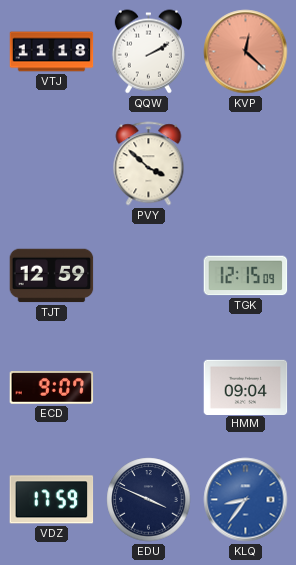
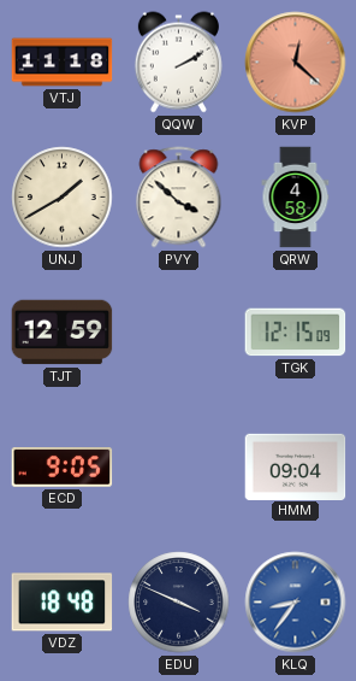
UNJ: none -> 1:40
QRW: none -> 4:58
ECD: 9:07 -> 9:05
VDZ: 17:59 -> 18:48
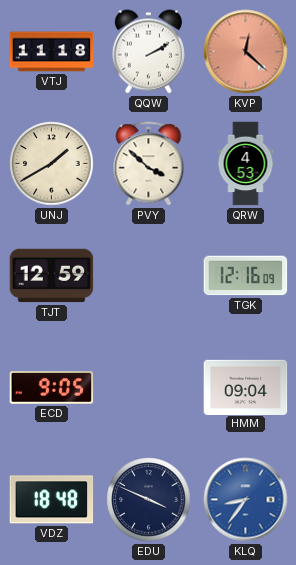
QRW: 4:58 -> 4:53
TGK: 12:15 -> 12:16
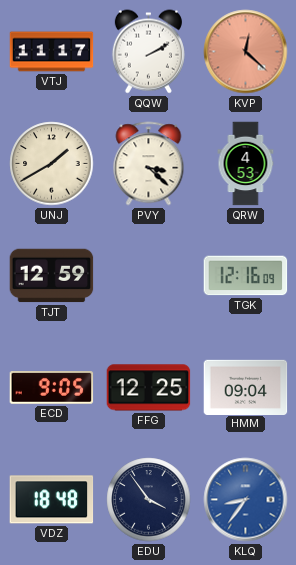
VTJ: 11:18 -> 11:17
PVY: 3:52 -> 3:22
FFG: none -> 12:25
EDU: 3:49 -> 3:54
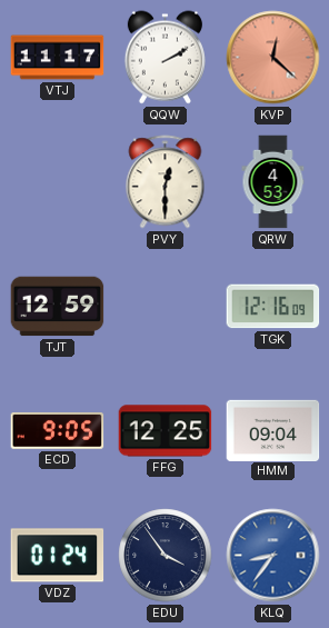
UNJ: 1:40 -> none
PVY: 3:22 -> 12:30
VDZ: 18:48 -> 01:24
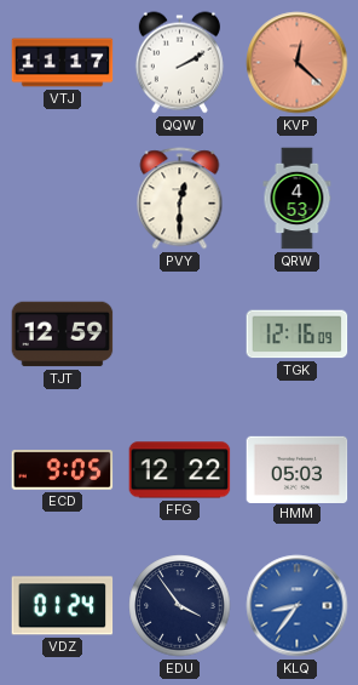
FFG: 12:25 -> 12:22
HMM: 09:04 -> 05:03
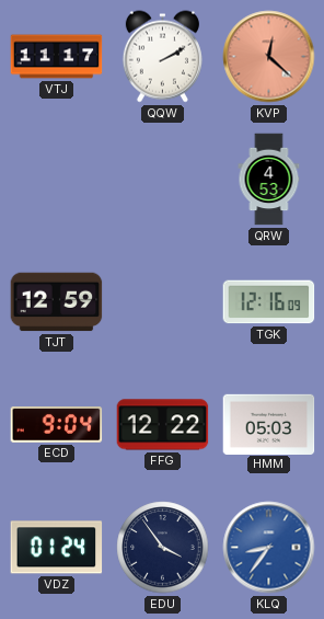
PVY: 12:30 -> none
ECD: 9:05 -> 9:04
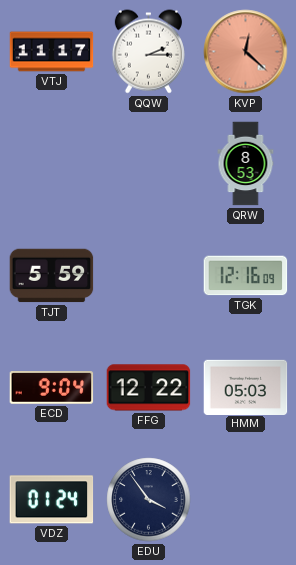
QQW: 2:10 -> 2:15
QRW: 4:53 -> 8:53
TJT: 12:59 -> 5:59
KLQ: 8:36 -> none
